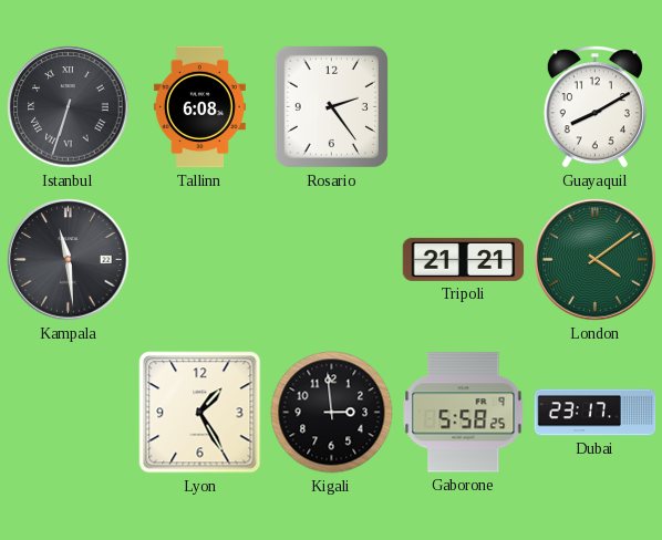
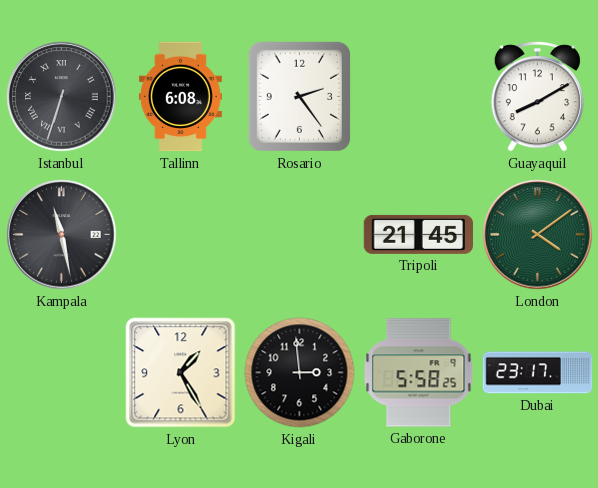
Kampala: 11:29 -> 11:28
Tripoli: 21:21 -> 21:45
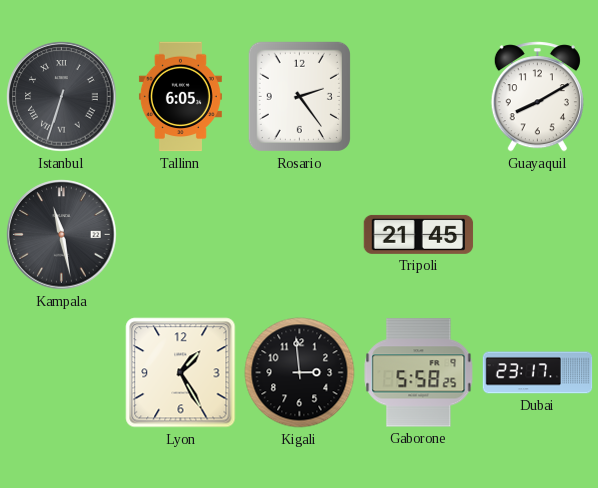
Tallinn: 6:08 -> 6:05
London: 4:09 -> none
